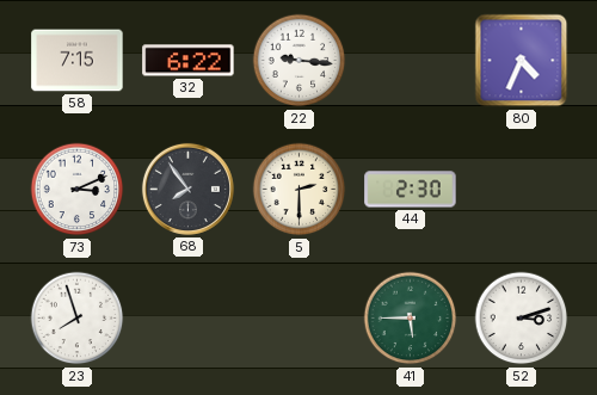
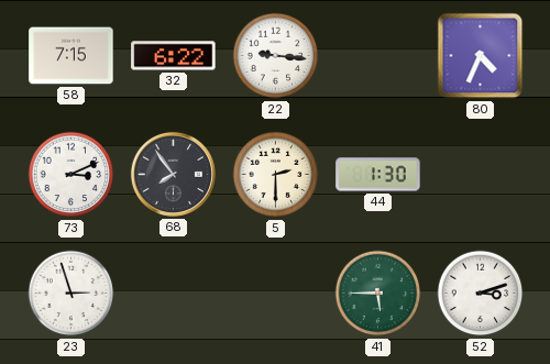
44: 2:30 -> 1:30
23: 7:57 -> 2:57
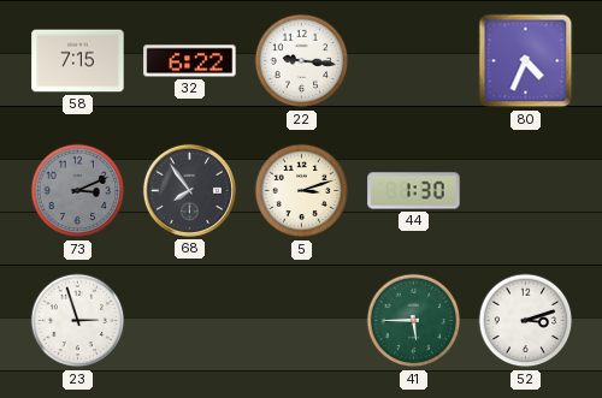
73 dial: white -> grey
5: 2:30 -> 3:12
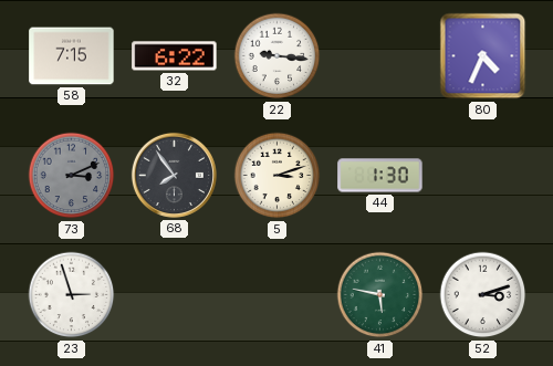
41: 5:45 -> 5:47
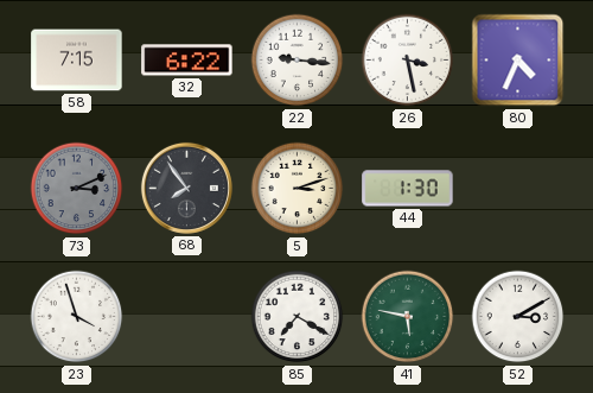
26: none -> 3:28
23: 2:57 -> 3:57
85: none -> 7:20
52: 3:12 -> 3:10
